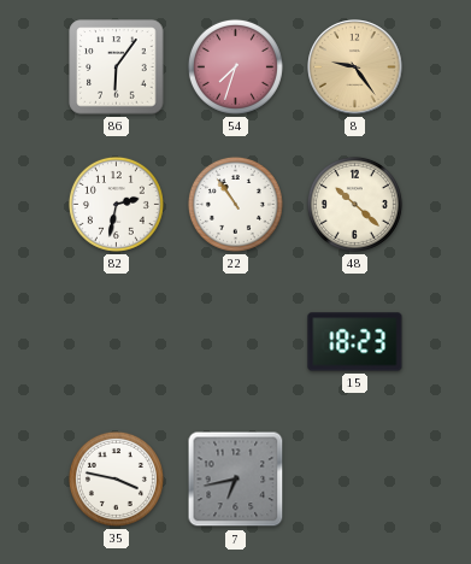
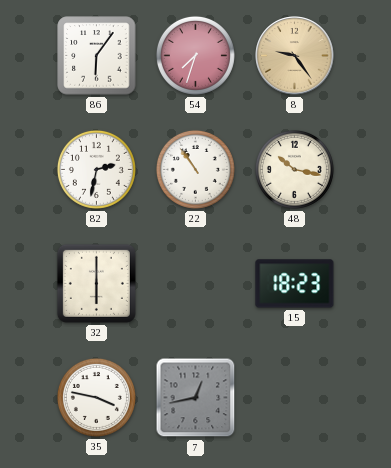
48: 10:22 -> 10:17
32: none -> 6:00
7: 6:43 -> 12:43
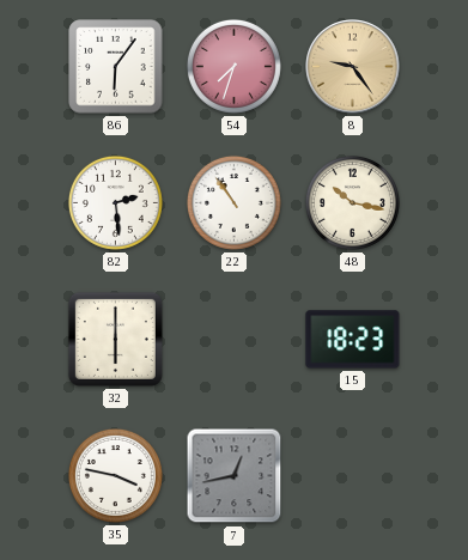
82: 2:32 -> 2:29
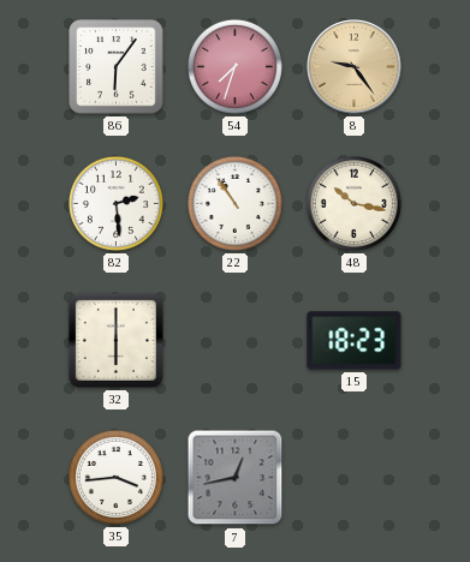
35: 3:47 -> 3:44
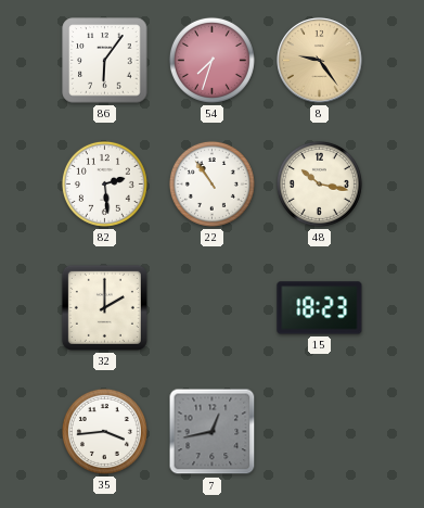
32: 6:00 -> 2:00
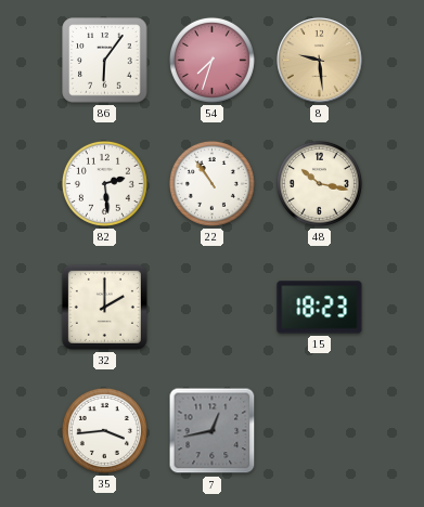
8: 9:24 -> 9:29
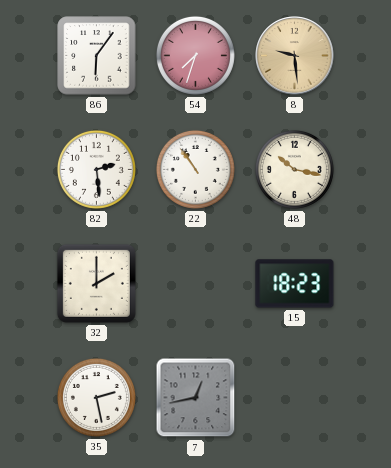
35: 3:44 -> 2:28
